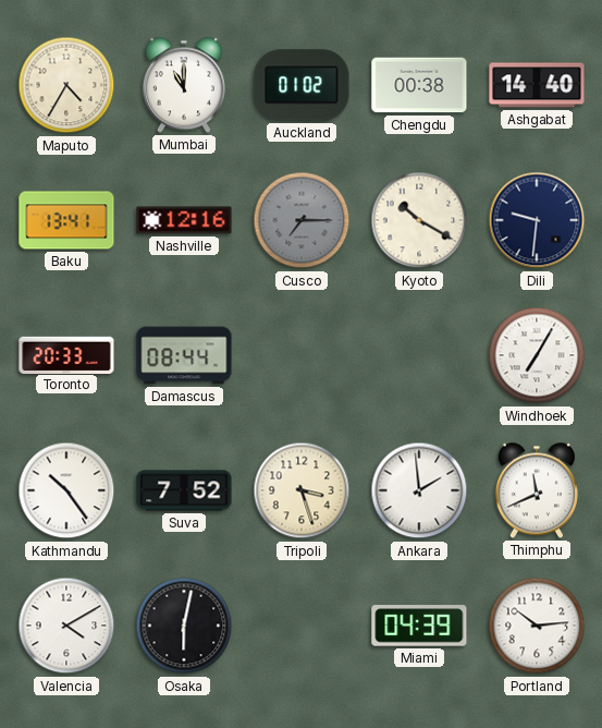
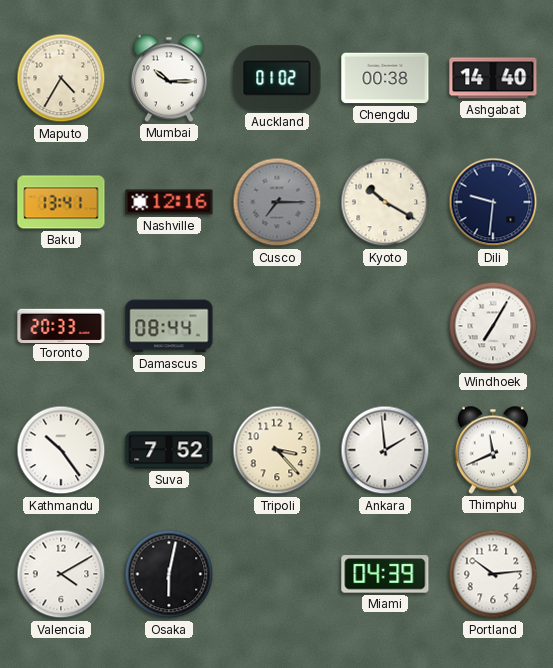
Mumbai: 11:00 -> 10:15
Tripoli: 3:27 -> 3:23
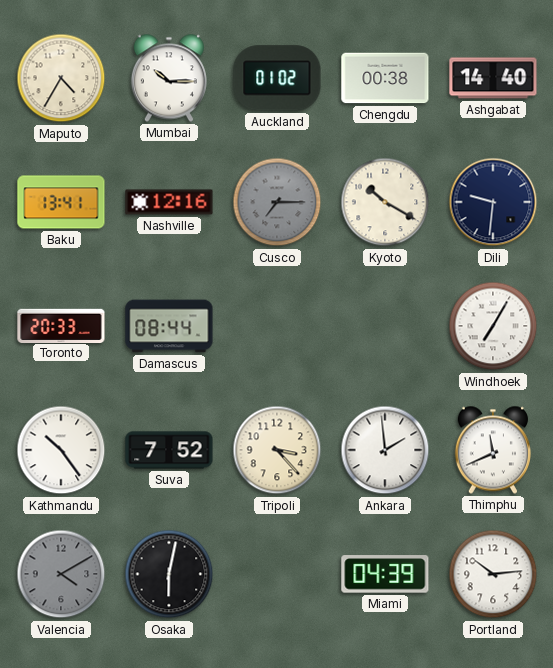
Valencia dial: white -> grey
